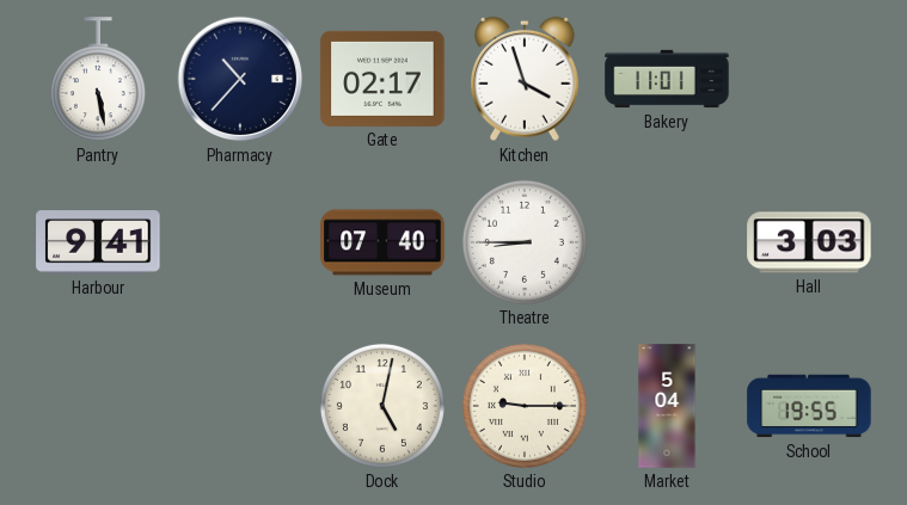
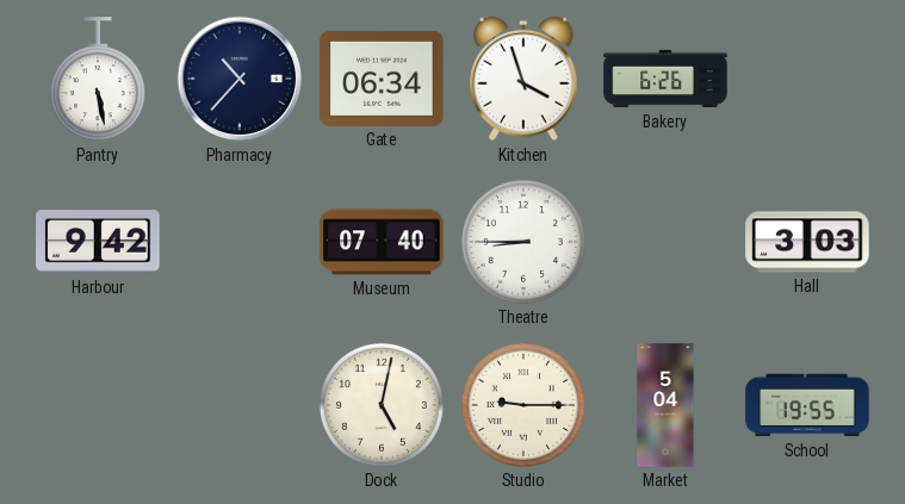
Gate: 02:17 -> 06:34
Bakery: 11:01 -> 6:26
Harbour: 9:41 -> 9:42
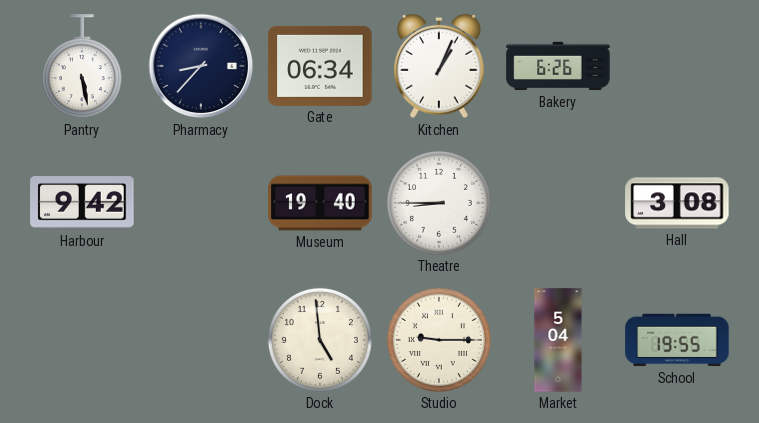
Pharmacy: 10:37 -> 8:37
Kitchen: 3:57 -> 1:04
Museum: 07:40 -> 19:40
Hall: 3:03 -> 3:08
Dock: 5:02 -> 4:59
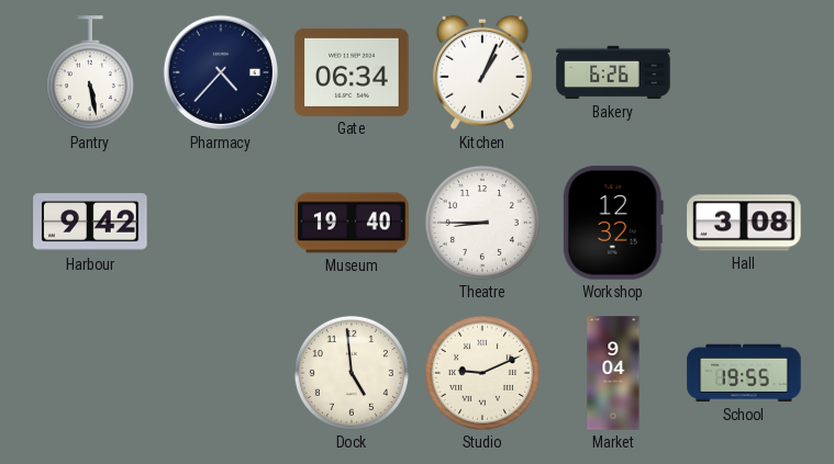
Pharmacy: 8:37 -> 4:37
Workshop: none -> 12:32
Studio: 9:15 -> 9:11
Market: 5:04 -> 9:04
